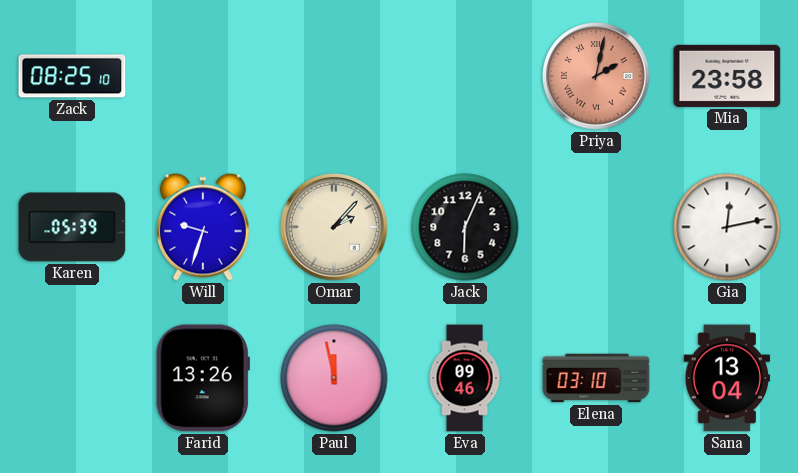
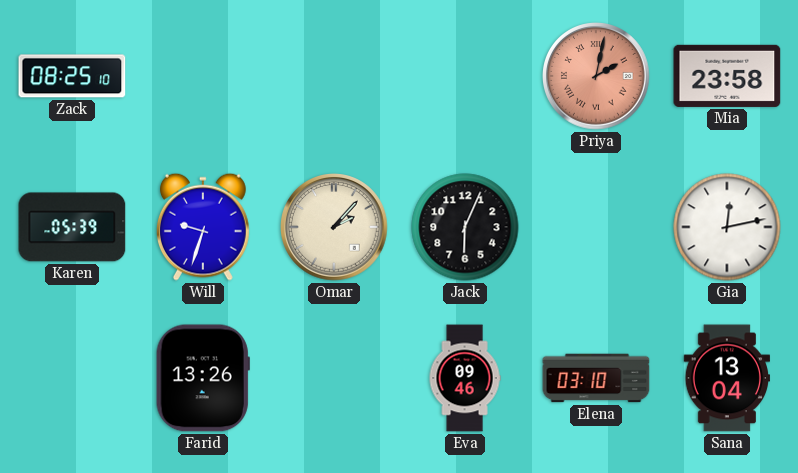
Paul: 11:58 -> none
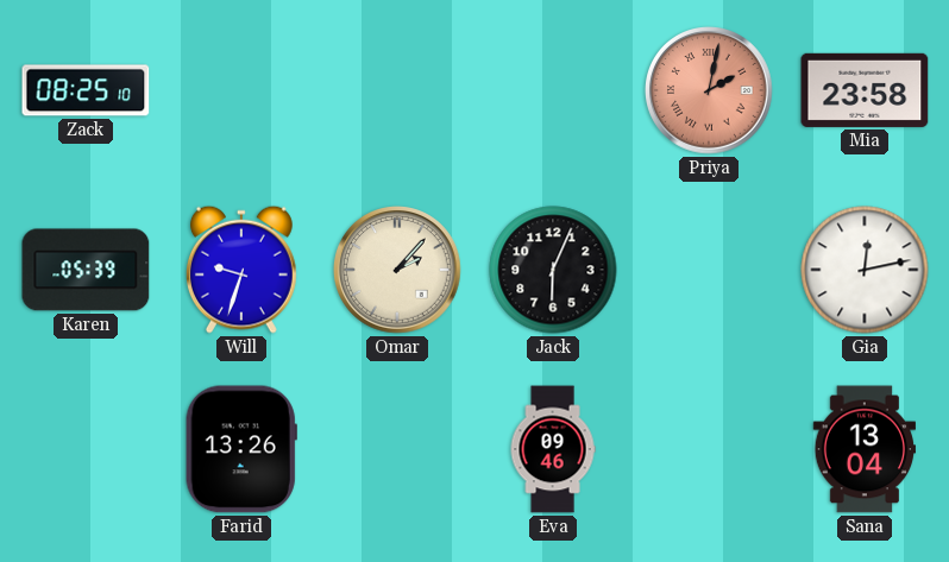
Elena: 03:10 -> none
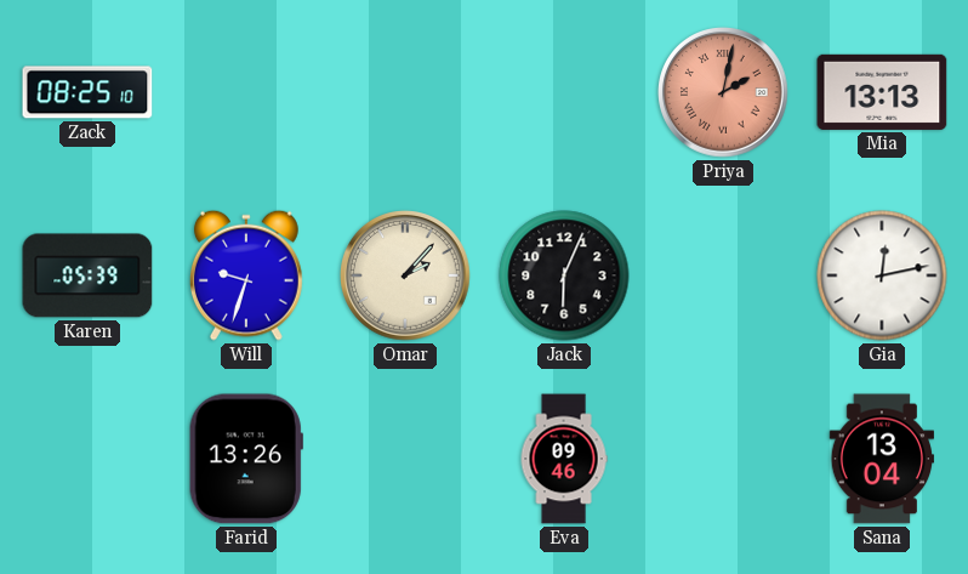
Mia: 23:58 -> 13:13
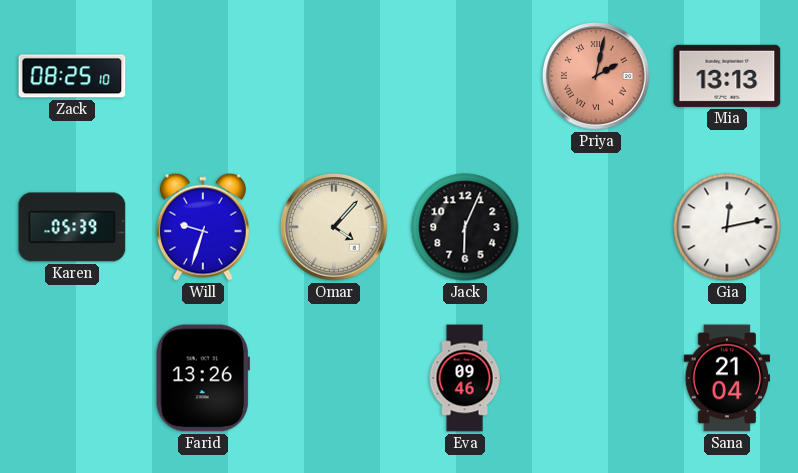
Omar: 2:07 -> 4:07
Sana: 13:04 -> 21:04
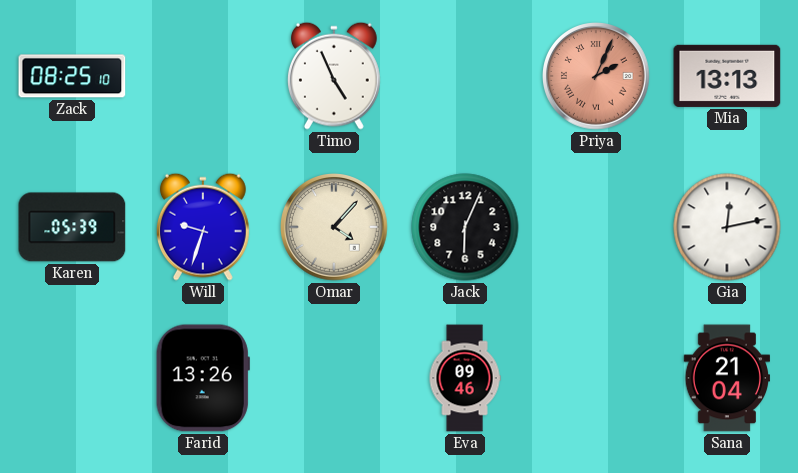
Timo: none -> 4:56
Priya: 2:02 -> 2:04
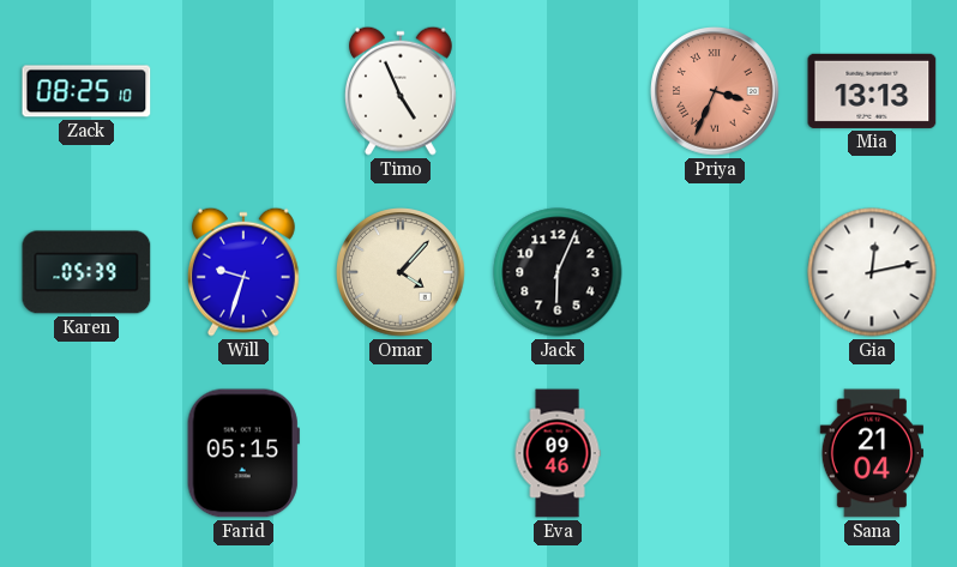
Priya: 2:04 -> 3:34
Farid: 13:26 -> 05:15
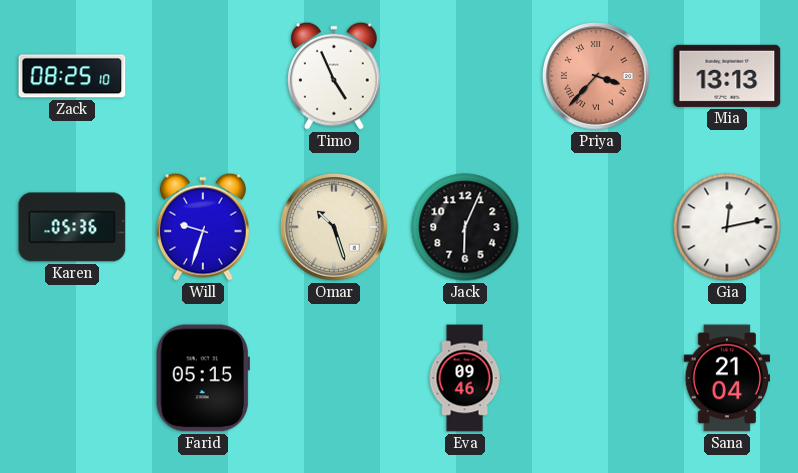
Priya: 3:34 -> 3:37
Karen: 05:39 -> 05:36
Omar: 4:07 -> 10:27
